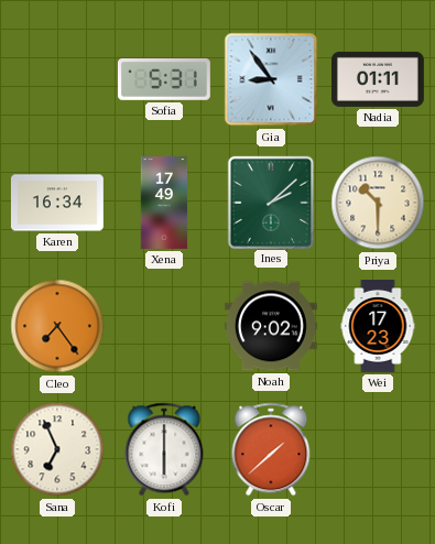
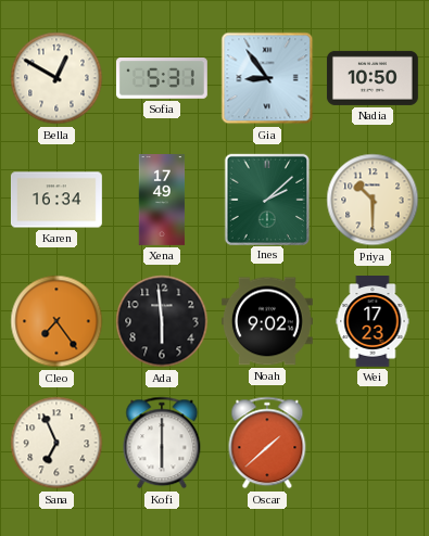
Bella: none -> 12:50
Nadia: 01:11 -> 10:50
Ada: none -> 5:59
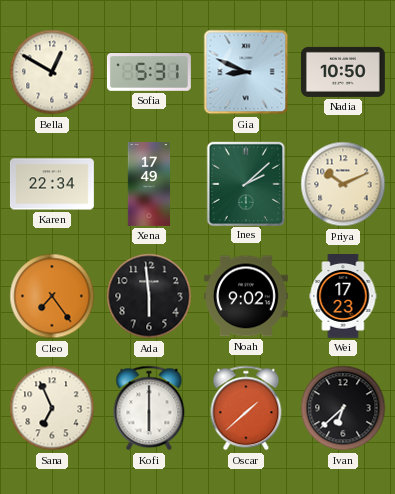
Gia: 8:54 -> 8:49
Karen: 16:34 -> 22:34
Priya: 10:30 -> 10:11
Ivan: none -> 6:38
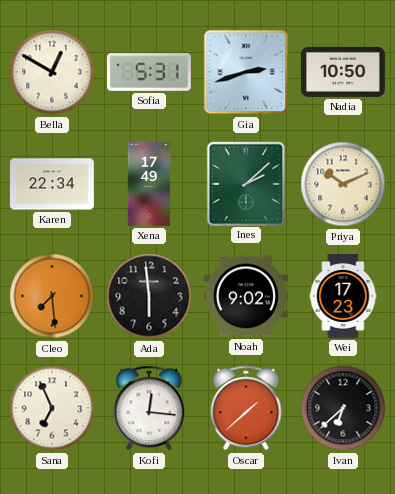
Gia: 8:49 -> 2:42
Cleo: 7:24 -> 7:29
Kofi: 6:00 -> 12:16
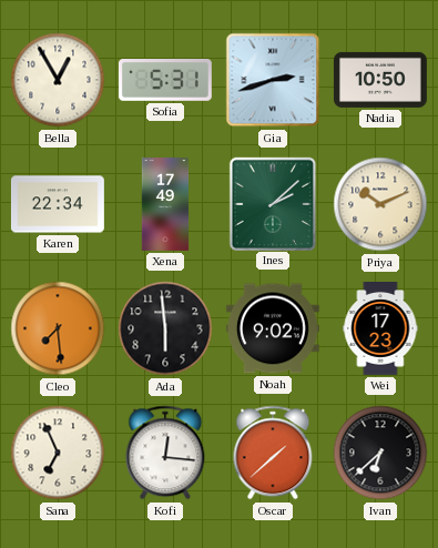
Bella: 12:50 -> 12:55
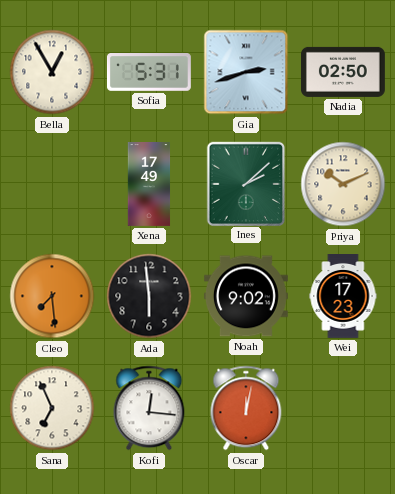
Nadia: 10:50 -> 02:50
Karen: 22:34 -> none
Oscar: 1:38 -> 12:02
Ivan: 6:38 -> none
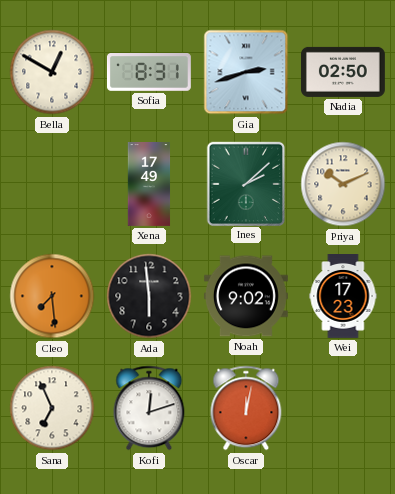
Bella: 12:55 -> 12:50
Sofia: 5:31 -> 8:31
Kofi: 12:16 -> 12:12
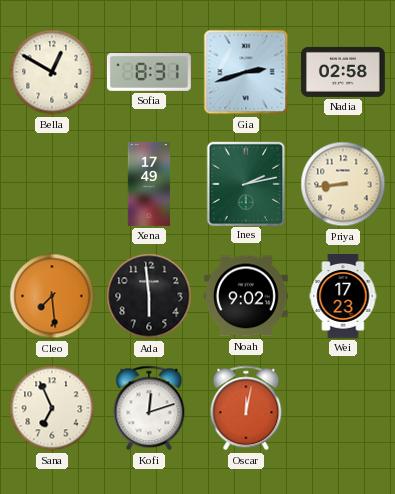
Nadia: 02:50 -> 02:58
Ines: 2:08 -> 2:13
Priya: 10:11 -> 8:44
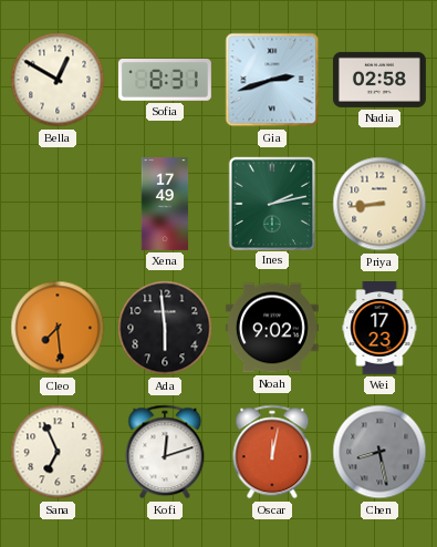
Chen: none -> 8:28
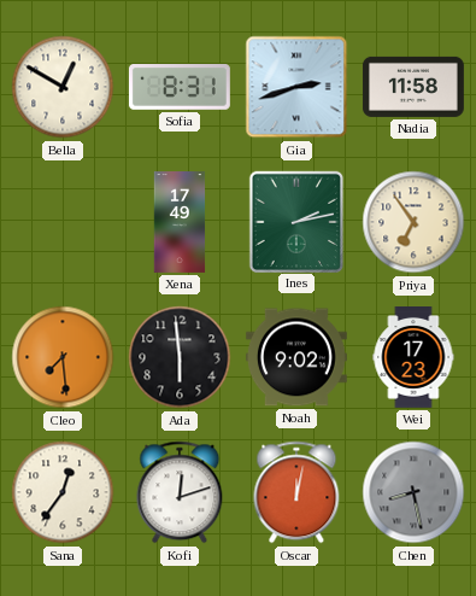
Nadia: 02:58 -> 11:58
Priya: 8:44 -> 6:54
Sana: 6:56 -> 12:36
